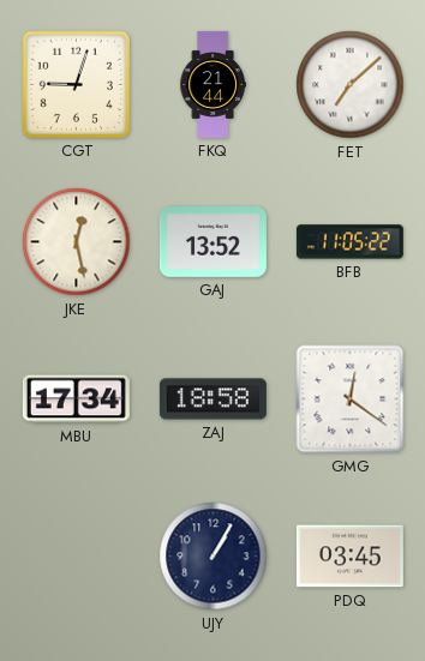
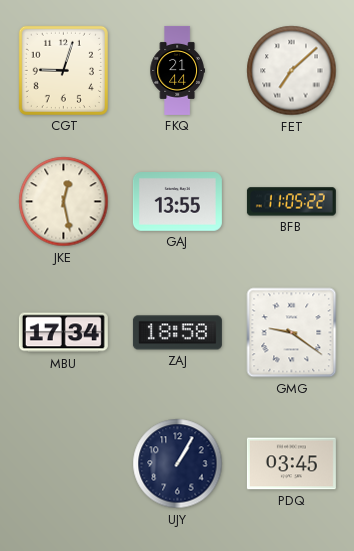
GAJ: 13:52 -> 13:55
GMG: 12:21 -> 9:21
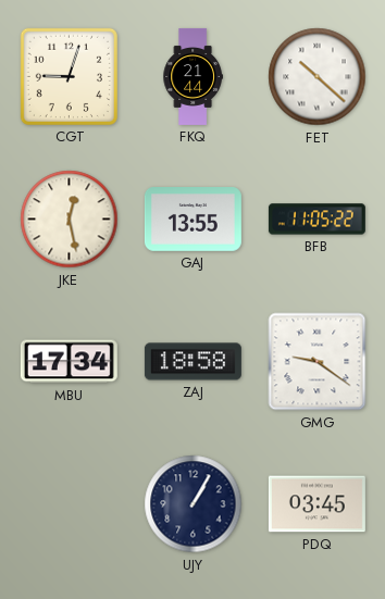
FET: 7:08 -> 10:22
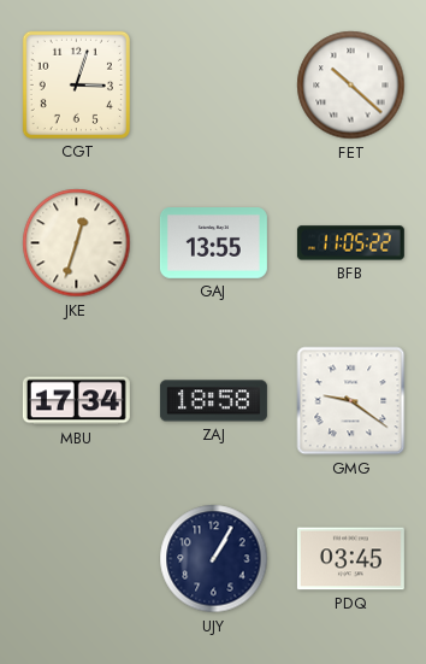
CGT: 9:03 -> 3:03
FKQ: 21:44 -> none
JKE: 12:28 -> 12:33
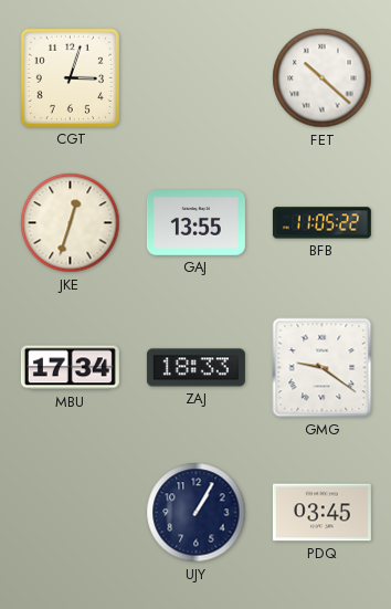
ZAJ: 18:58 -> 18:33
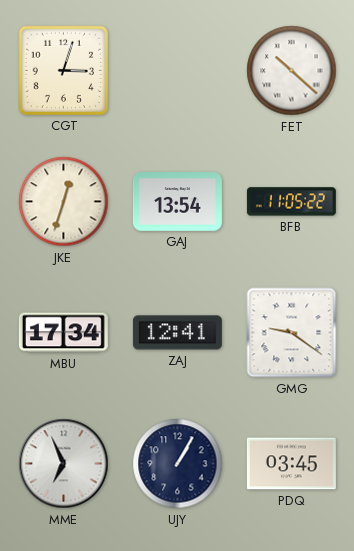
GAJ: 13:55 -> 13:54
ZAJ: 18:33 -> 12:41
MME: none -> 6:56
